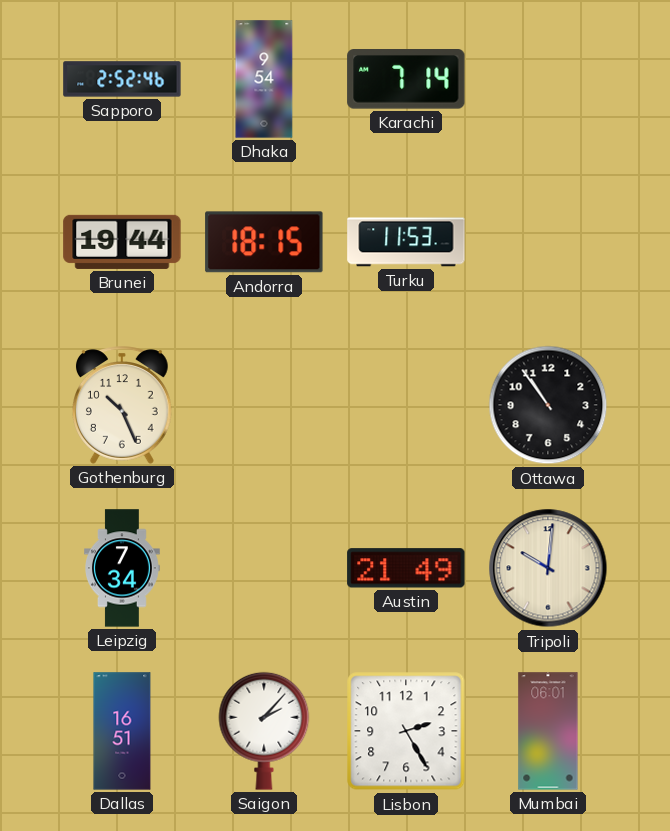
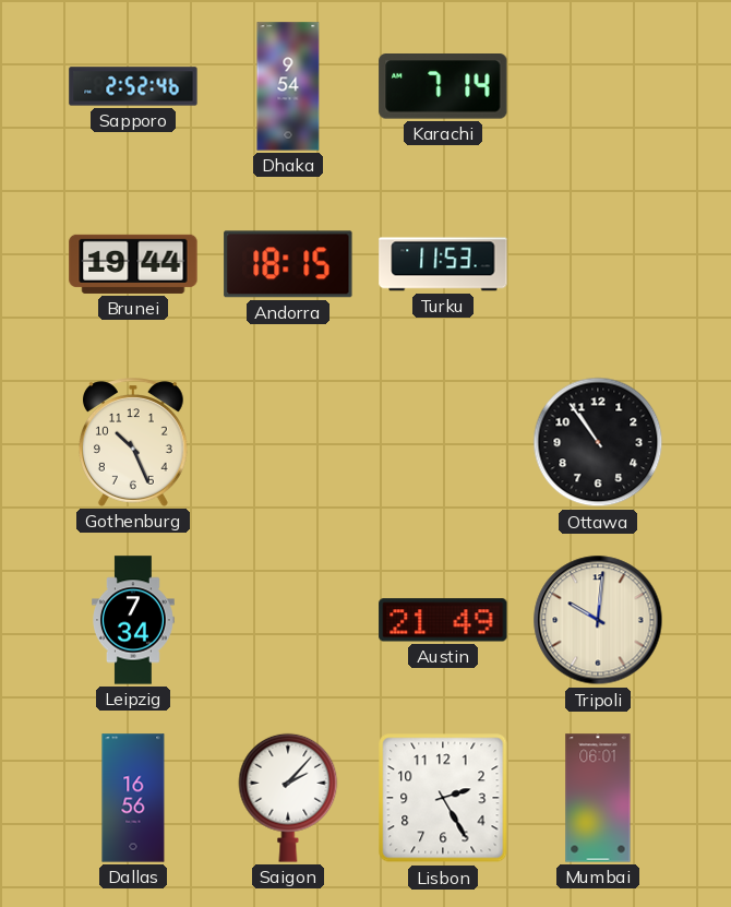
Dallas: 16:51 -> 16:56
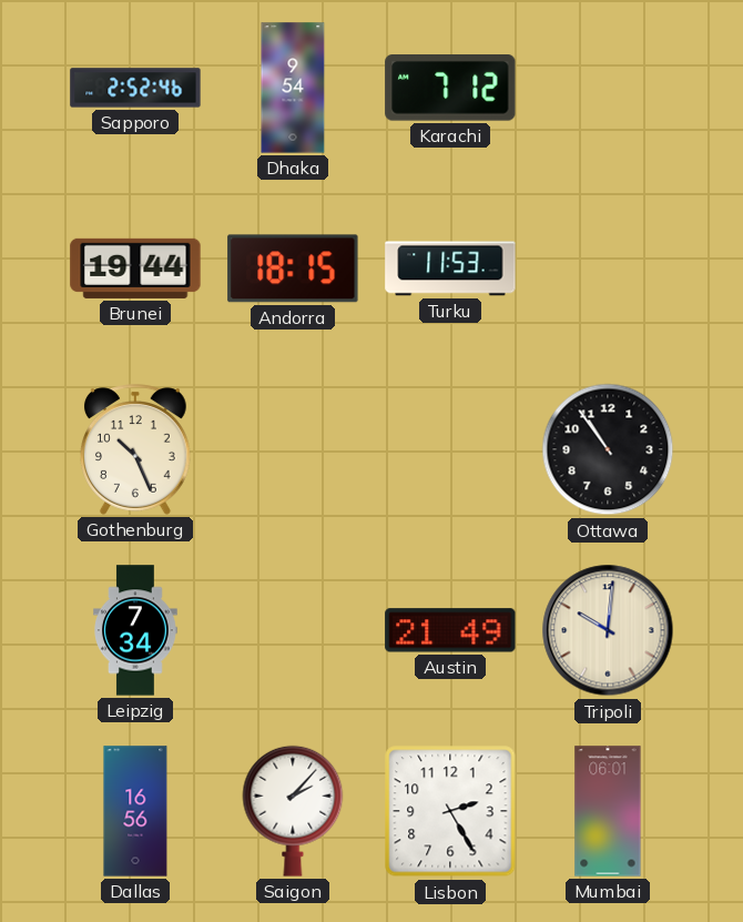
Karachi: 7:14 -> 7:12
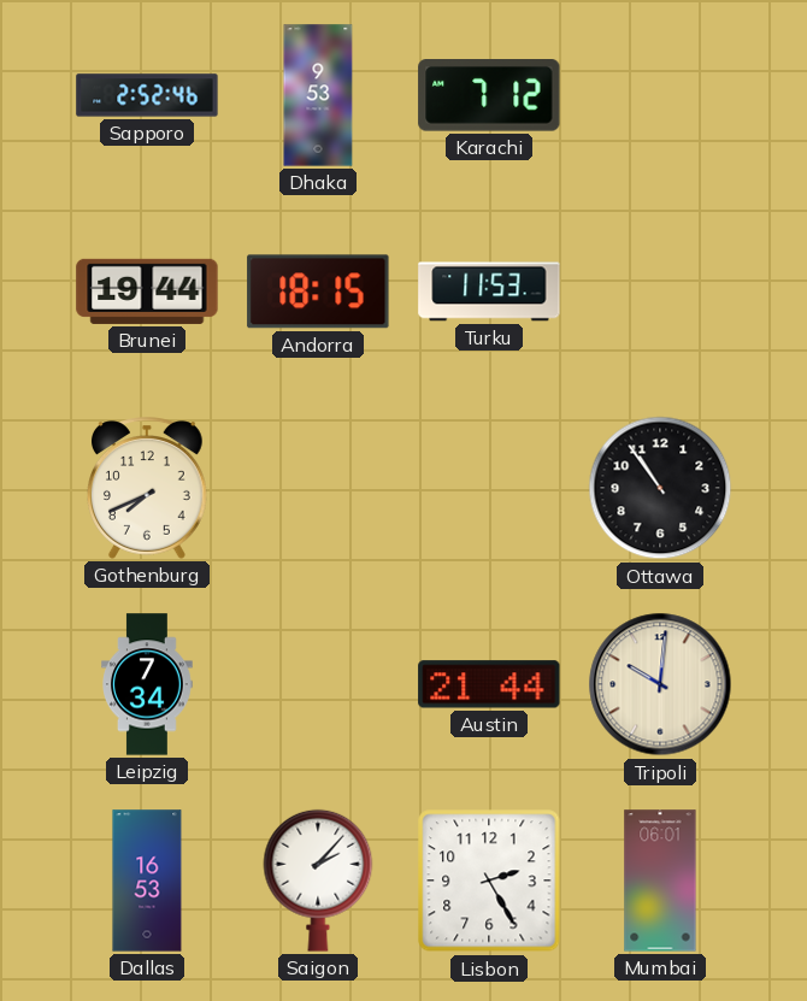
Dhaka: 9:54 -> 9:53
Gothenburg: 10:26 -> 7:41
Austin: 21:49 -> 21:44
Dallas: 16:56 -> 16:53
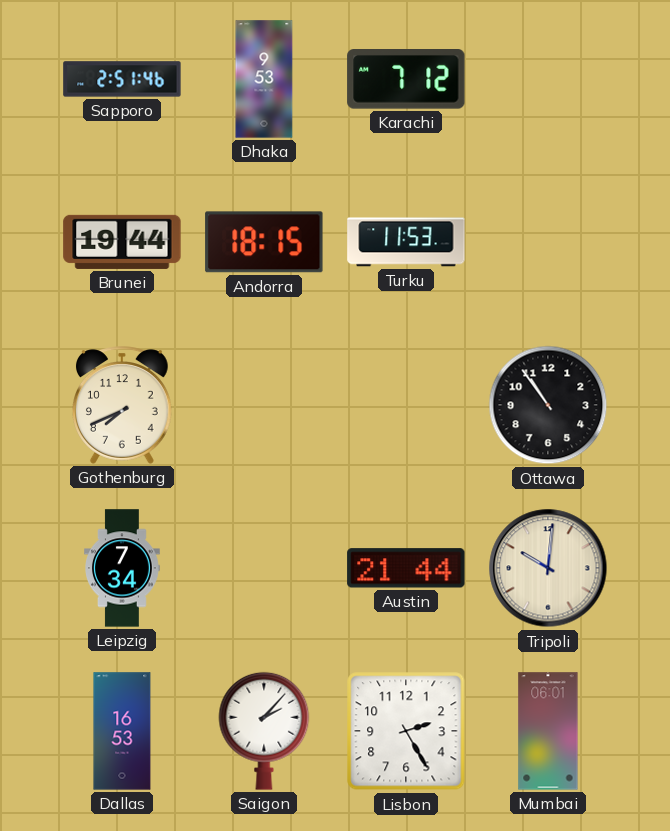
Sapporo: 2:52 -> 2:51
